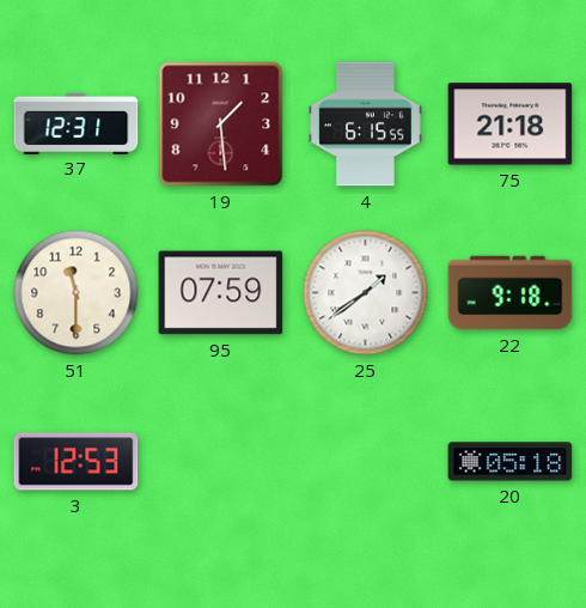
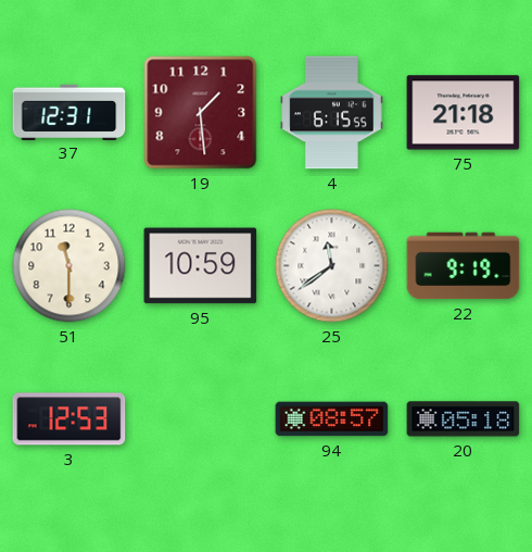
95: 07:59 -> 10:59
25: 1:39 -> 11:39
22: 9:18 -> 9:19
94: none -> 08:57
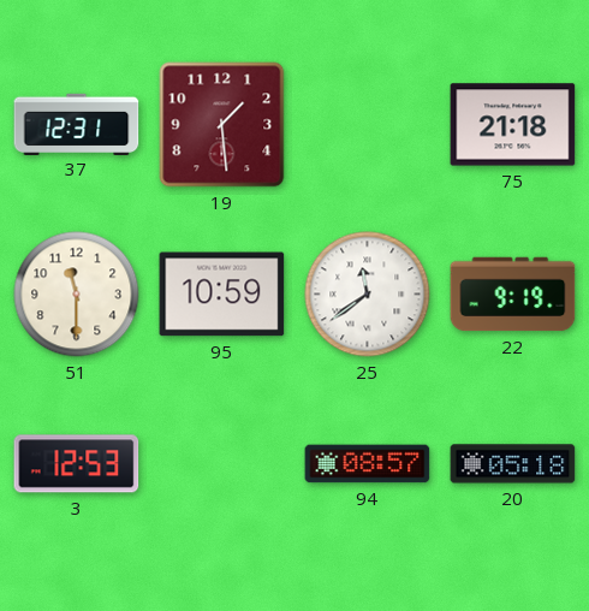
4: 6:15 -> none
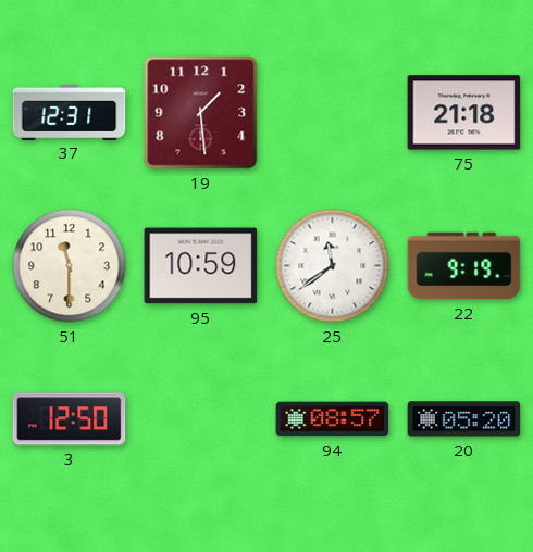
3: 12:53 -> 12:50
20: 05:18 -> 05:20
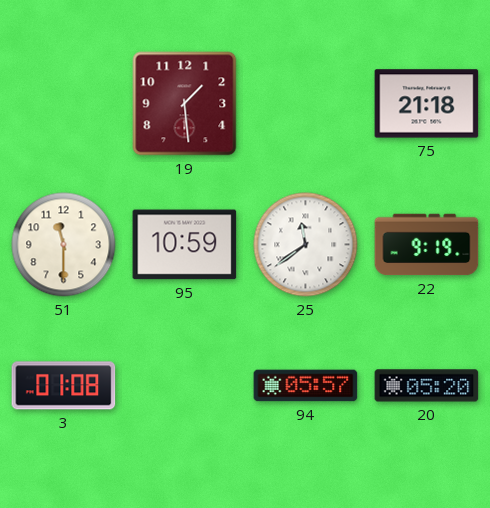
37: 12:31 -> none
3: 12:50 -> 01:08
94: 08:57 -> 05:57
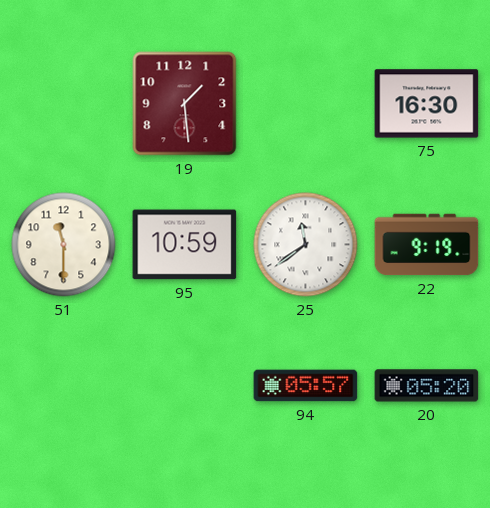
75: 21:18 -> 16:30
3: 01:08 -> none
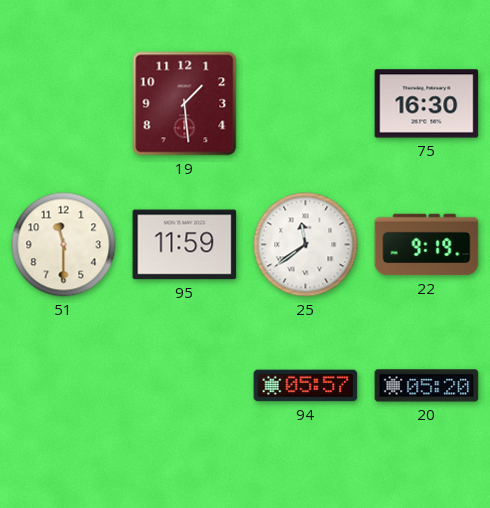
95: 10:59 -> 11:59
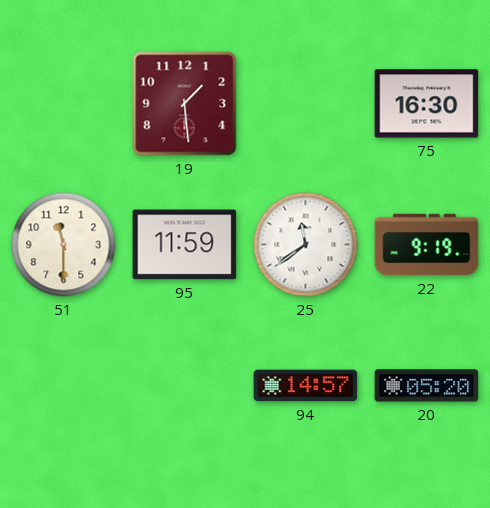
94: 05:57 -> 14:57
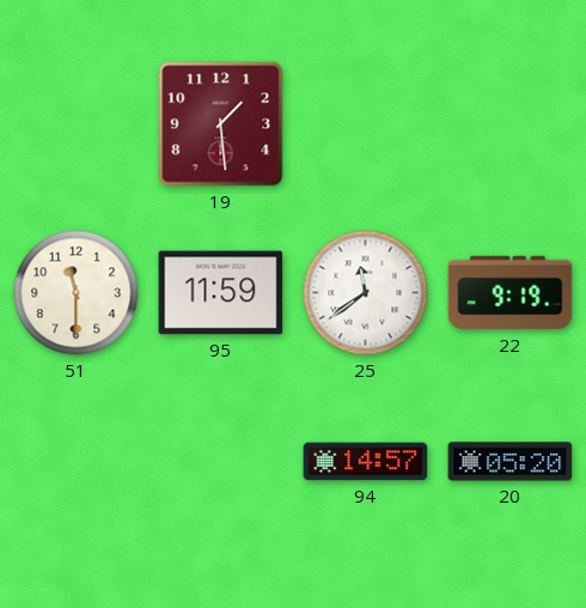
75: 16:30 -> none
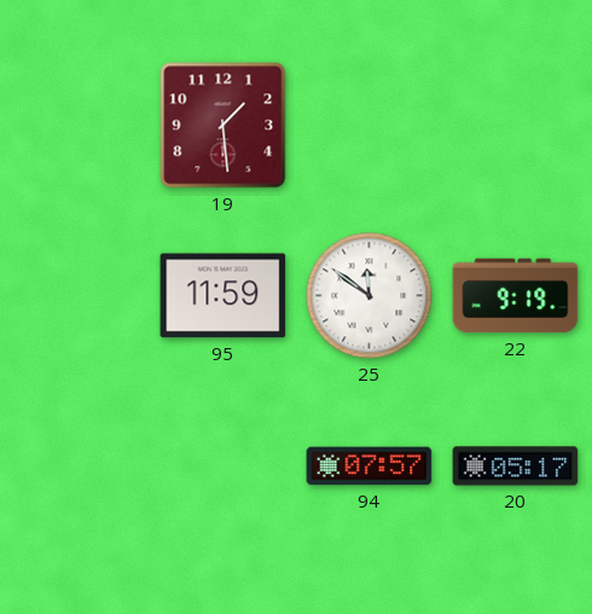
51: 11:30 -> none
25: 11:39 -> 11:51
94: 14:57 -> 07:57
20: 05:20 -> 05:17
